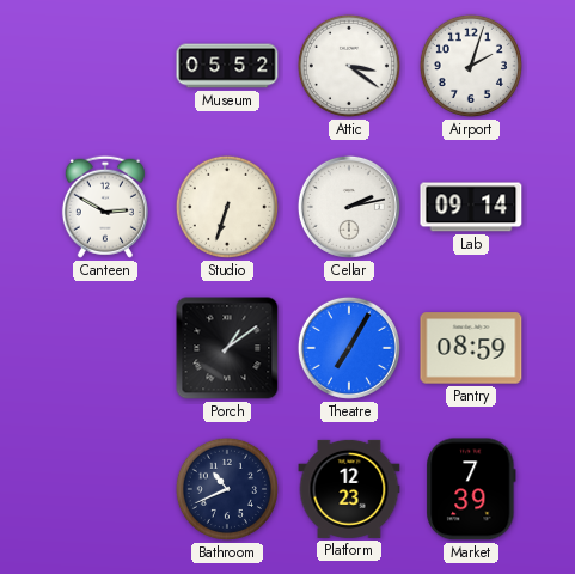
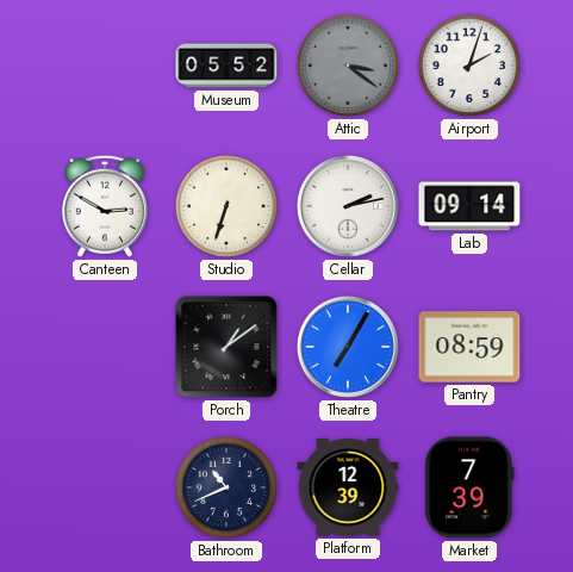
Attic dial: white -> grey
Platform: 12:23 -> 12:39
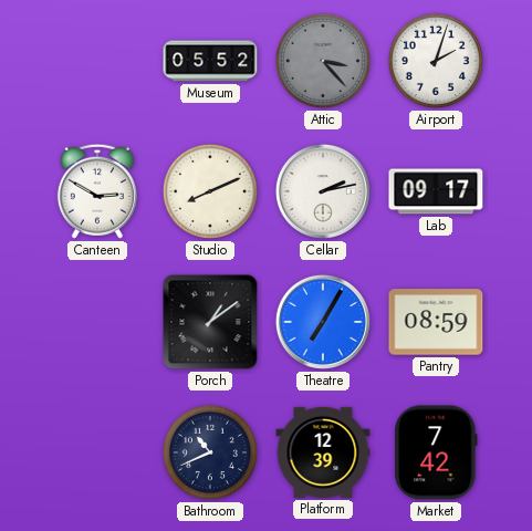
Attic: 3:21 -> 3:23
Studio: 6:33 -> 8:11
Lab: 09:14 -> 09:17
Market: 7:39 -> 7:42
